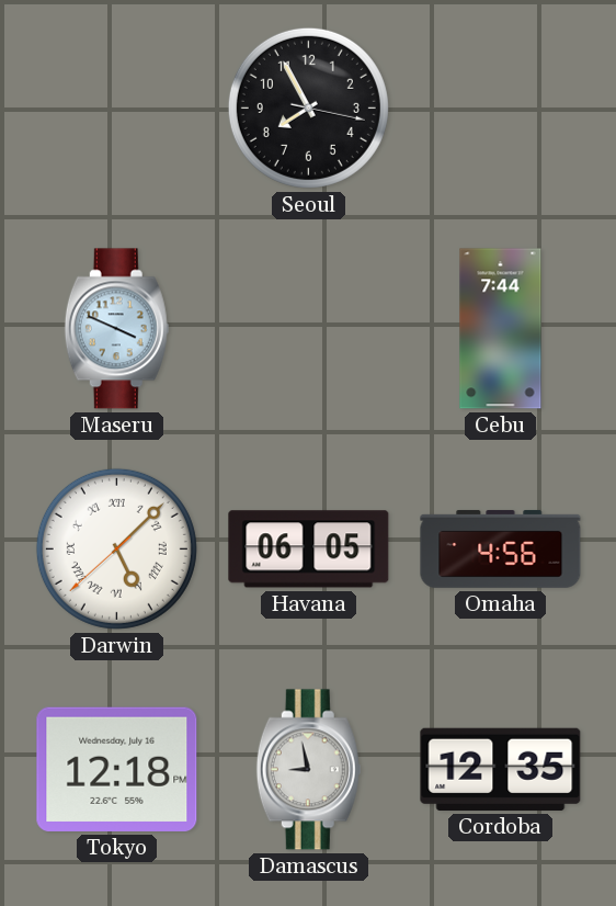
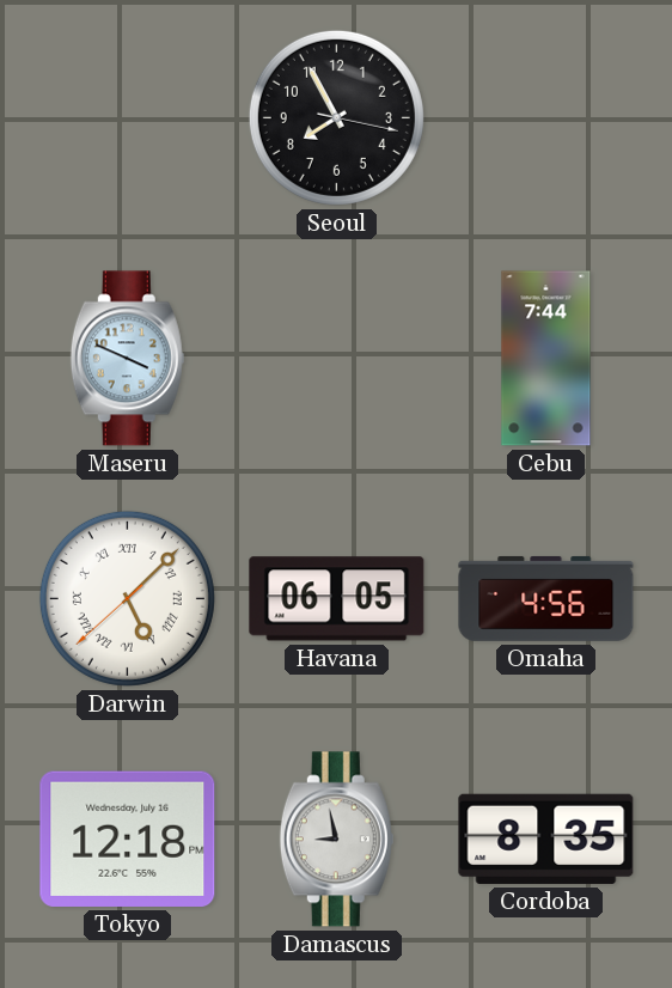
Cordoba: 12:35 -> 8:35
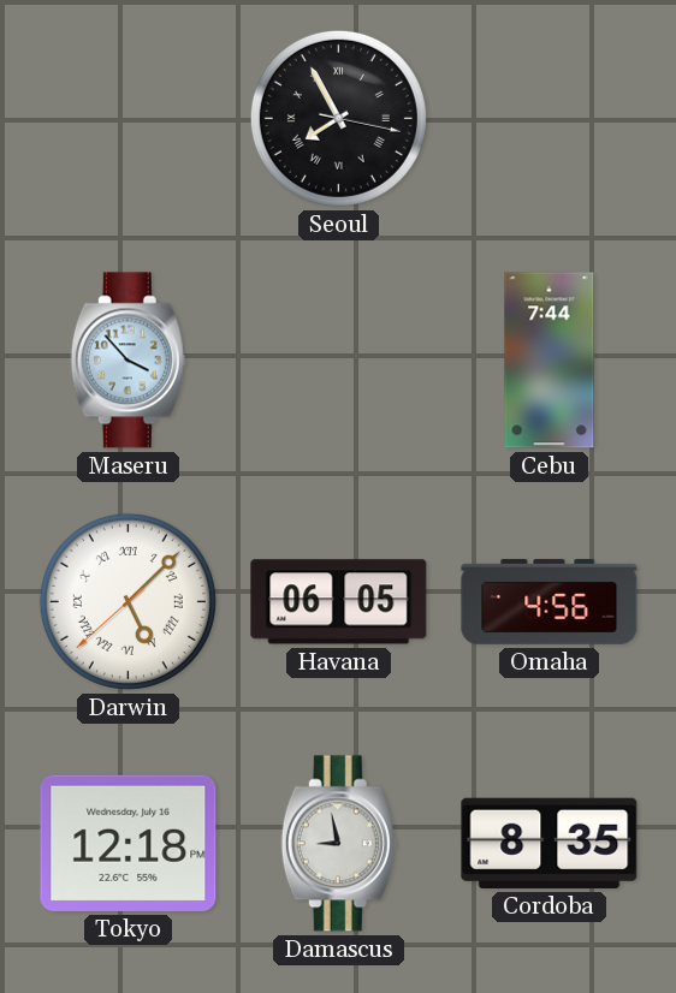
Seoul numerals: Arabic -> Roman
Maseru: 3:49 -> 3:53
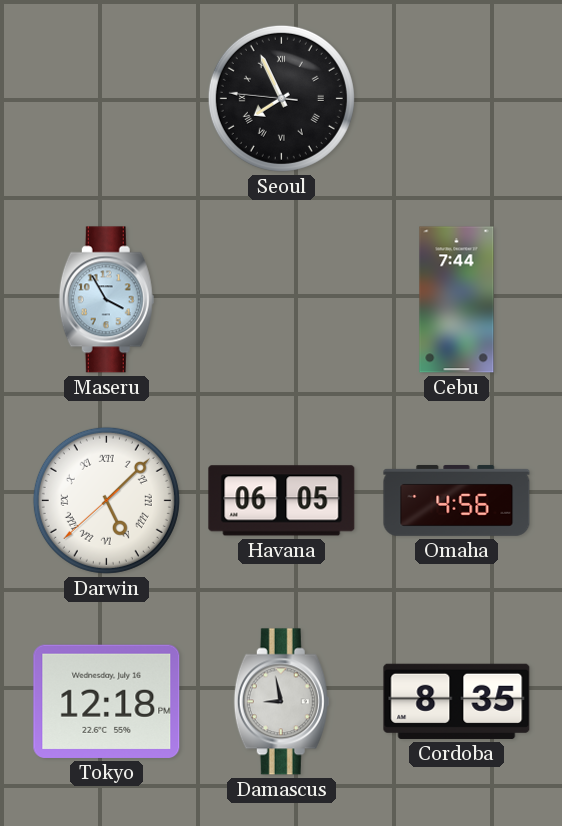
Seoul: 7:55:17 -> 7:55:46
Maseru: 3:53 -> 3:55
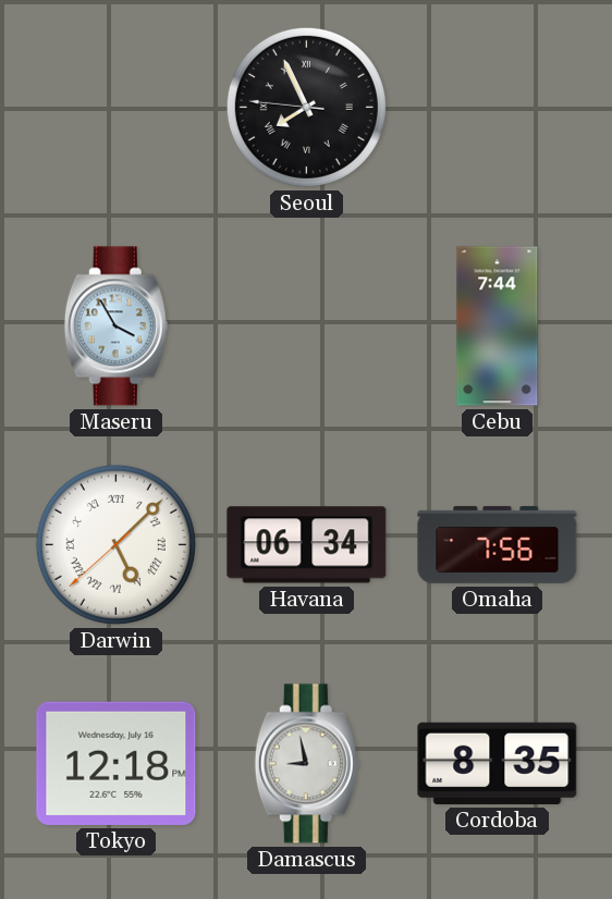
Havana: 06:05 -> 06:34
Omaha: 4:56 -> 7:56
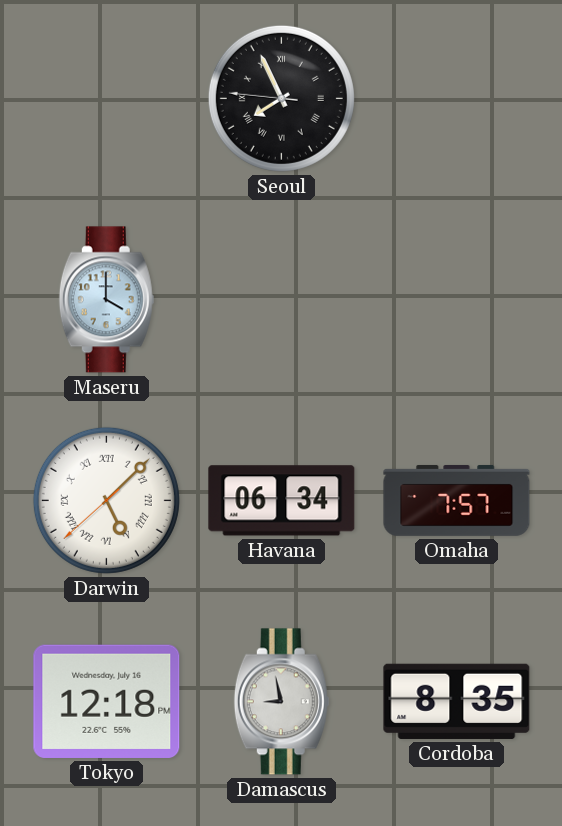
Maseru: 3:55 -> 4:00
Cebu: 7:44 -> none
Omaha: 7:56 -> 7:57
